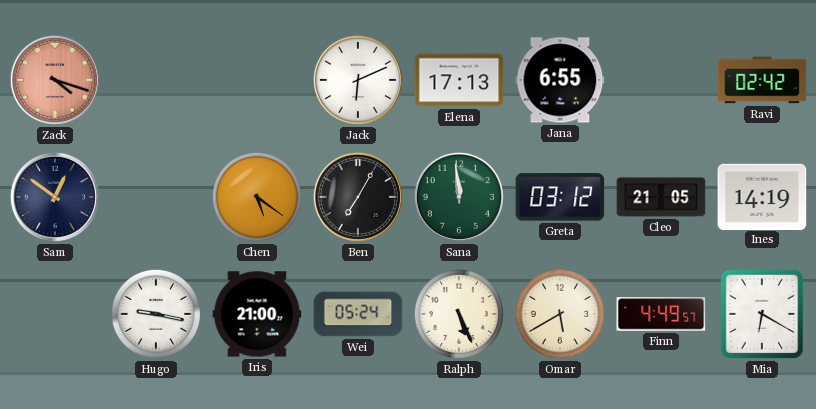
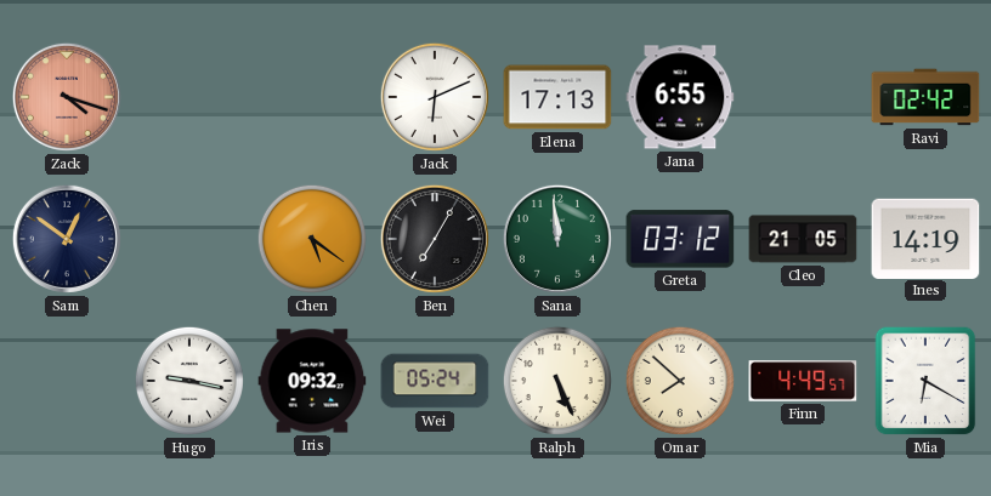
Iris: 21:00 -> 09:32
Omar: 5:40 -> 7:52
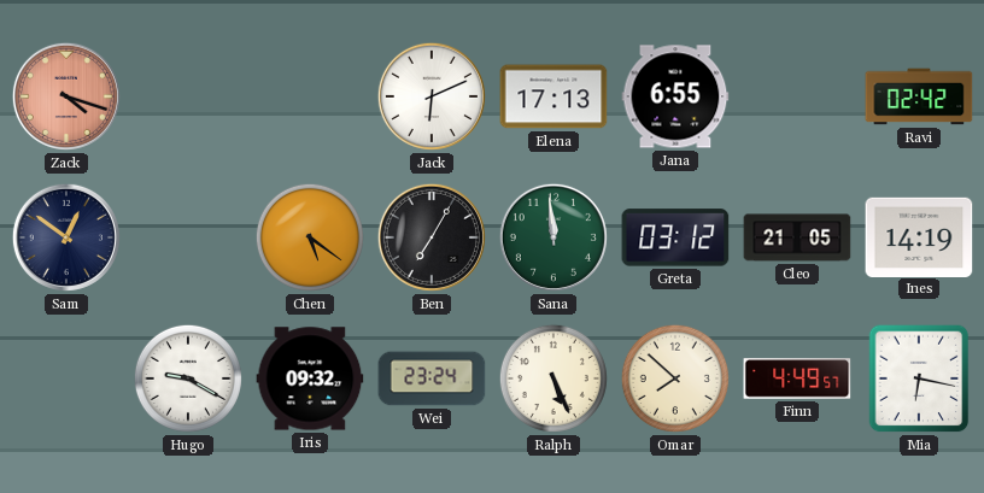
Hugo: 9:17 -> 9:20
Wei: 05:24 -> 23:24
Mia: 6:20 -> 6:17
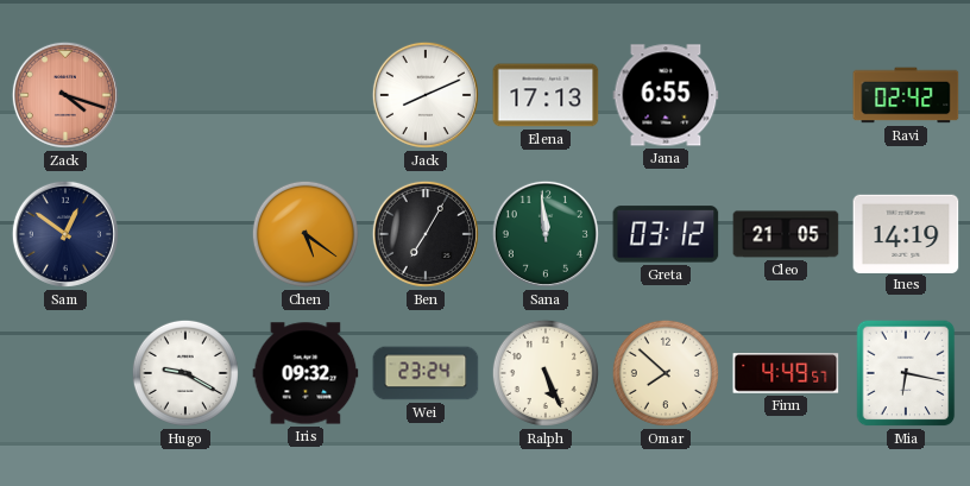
Jack: 6:11 -> 8:11
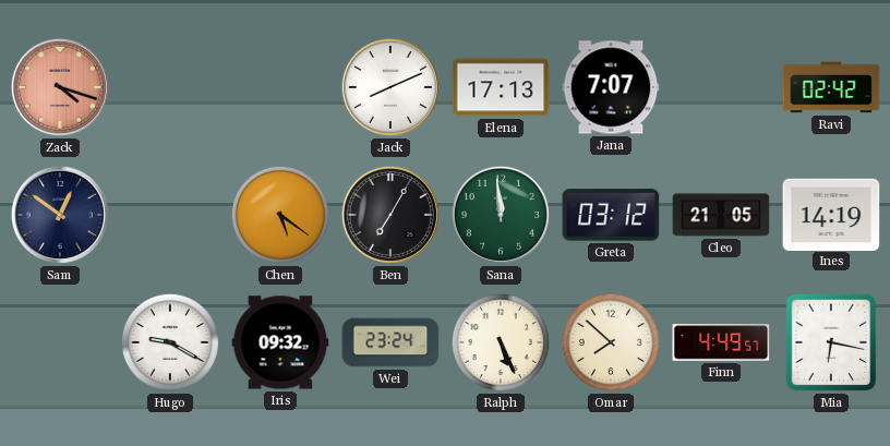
Jana: 6:55 -> 7:07
